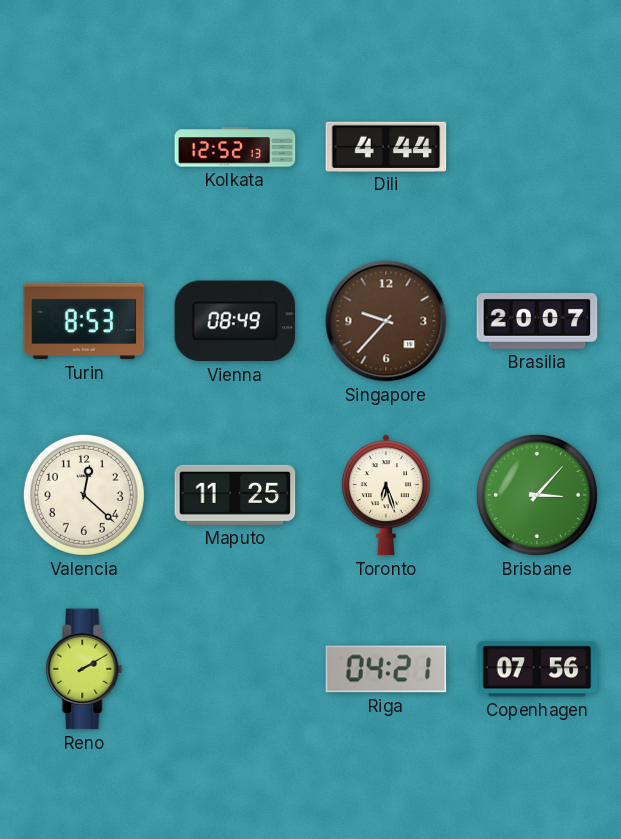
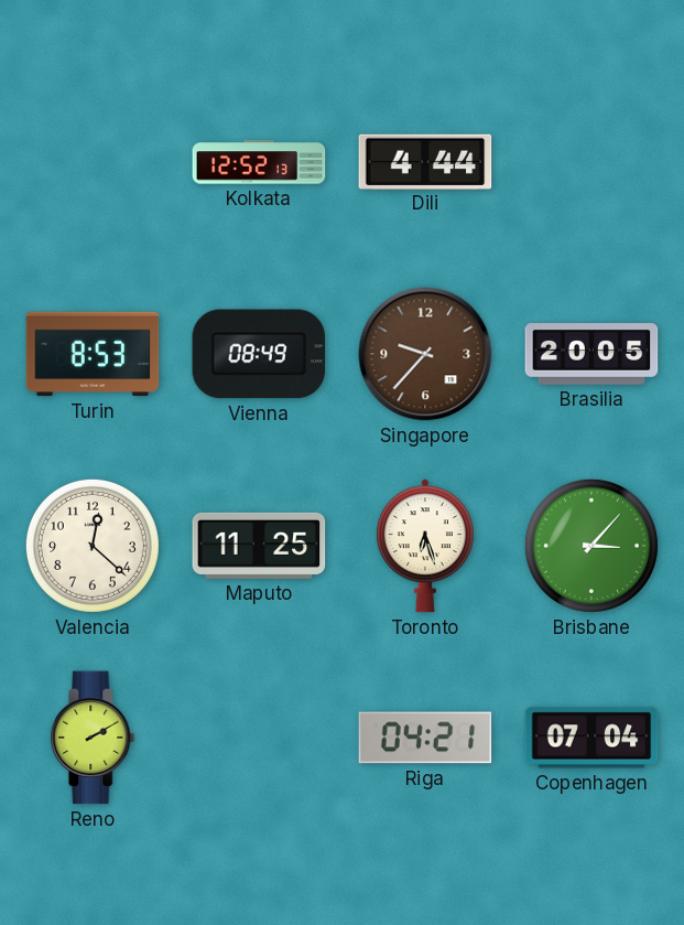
Brasilia: 20:07 -> 20:05
Copenhagen: 07:56 -> 07:04
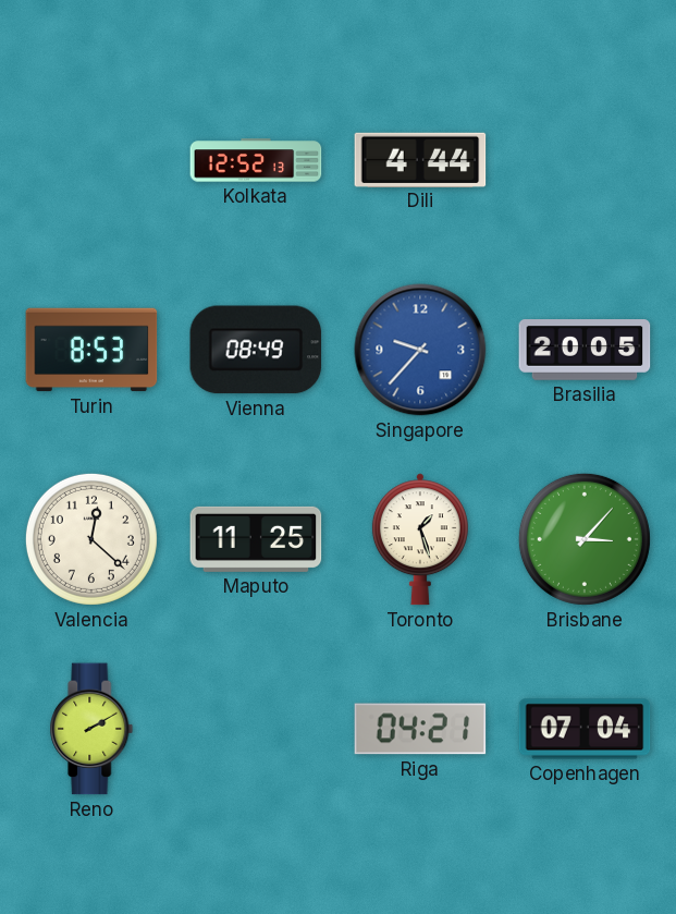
Singapore dial: brown -> blue
Toronto: 6:27 -> 1:27
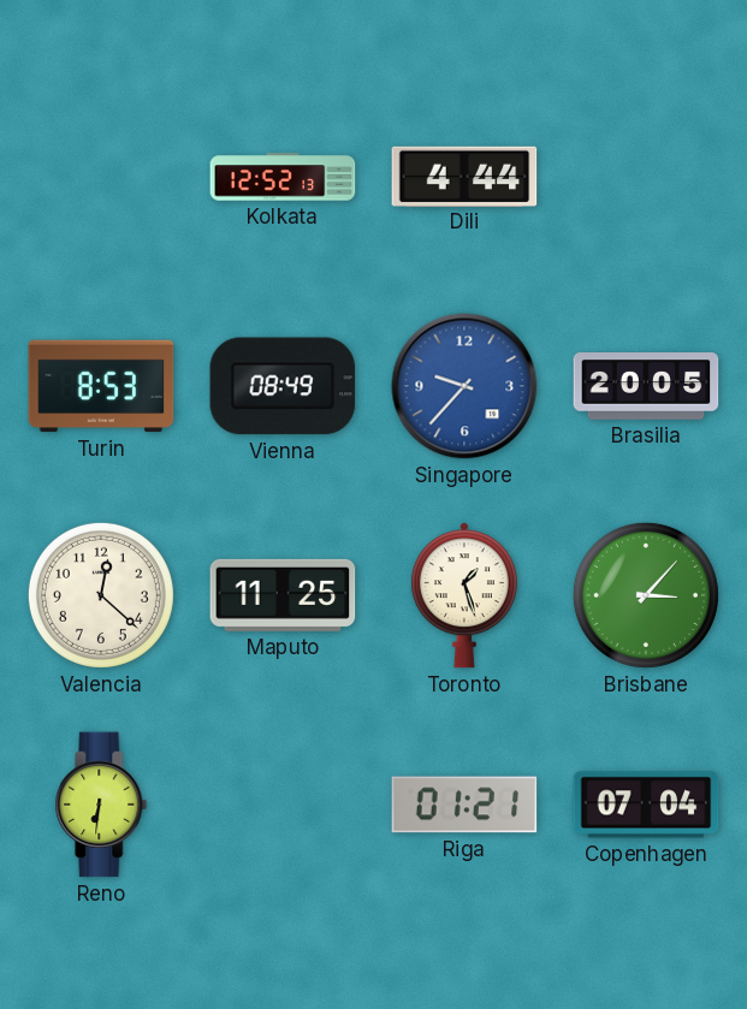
Reno: 2:10 -> 6:31
Riga: 04:21 -> 01:21
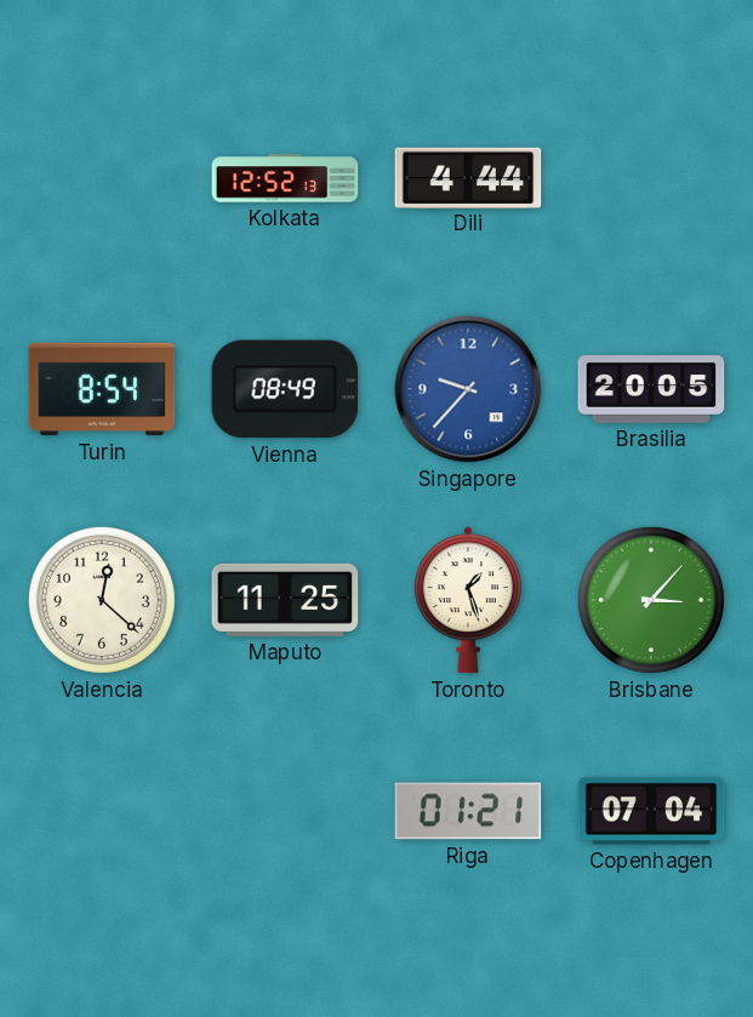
Turin: 8:53 -> 8:54
Reno: 6:31 -> none
